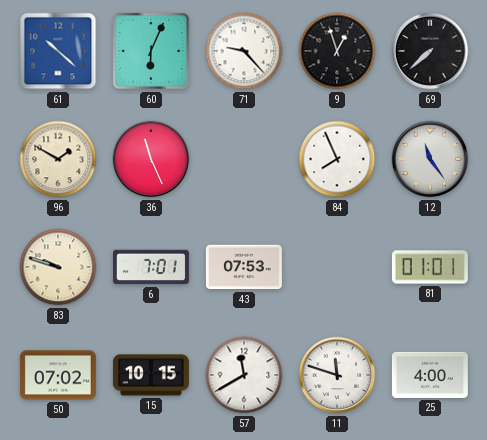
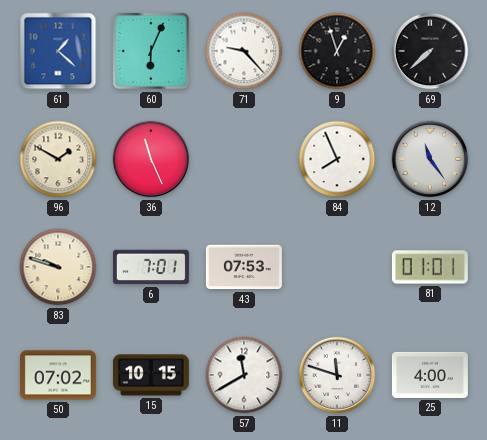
61: 10:22 -> 1:22
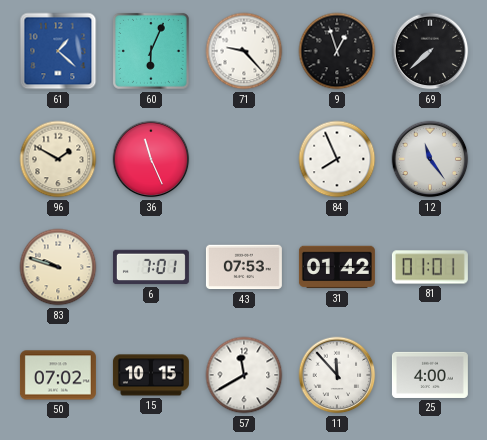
31: none -> 01:42
11: 11:48 -> 11:53
